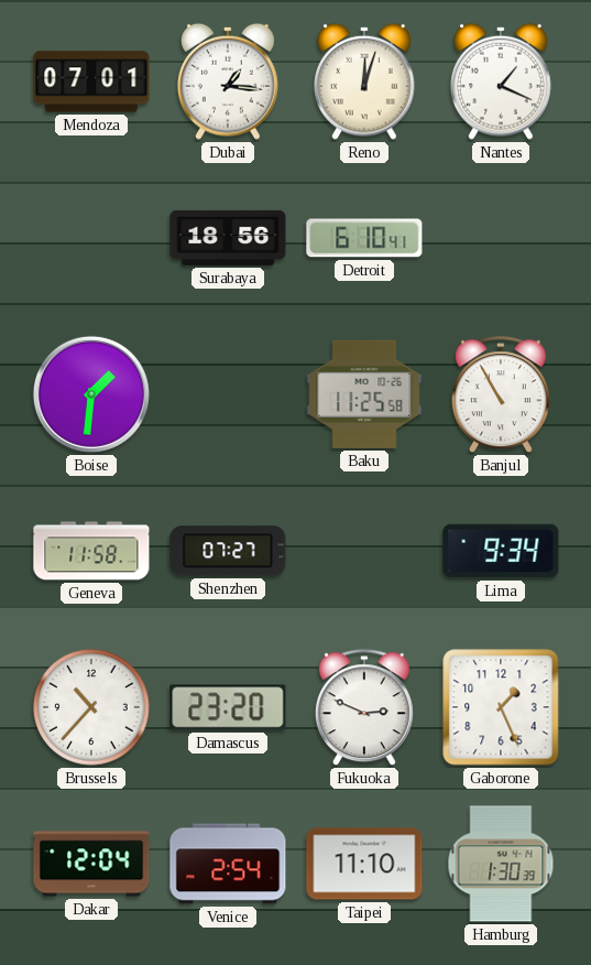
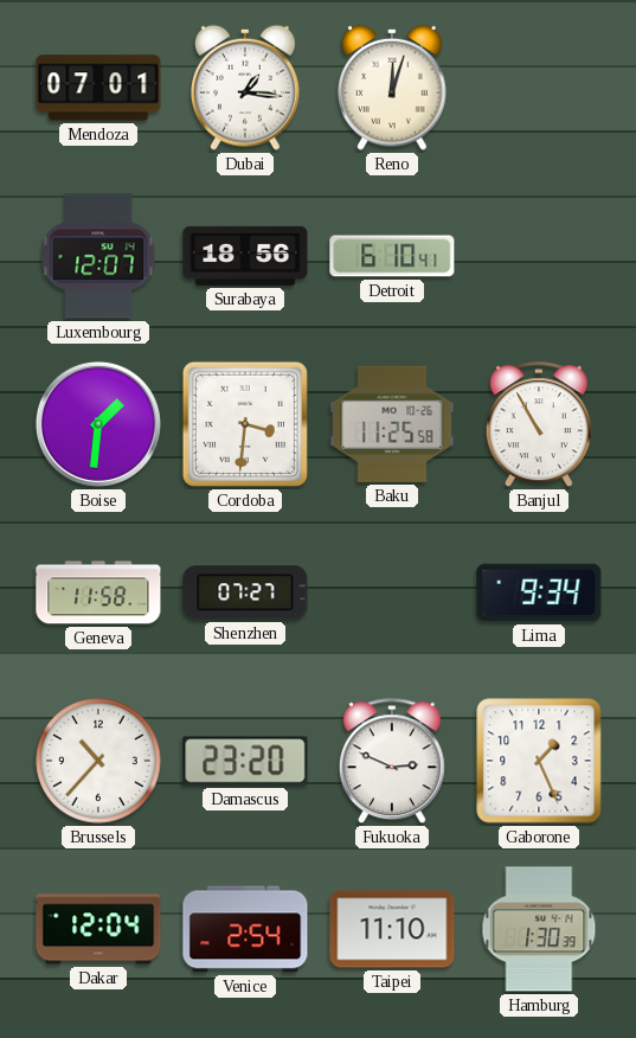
Nantes: 1:19 -> none
Luxembourg: none -> 12:07
Cordoba: none -> 3:31
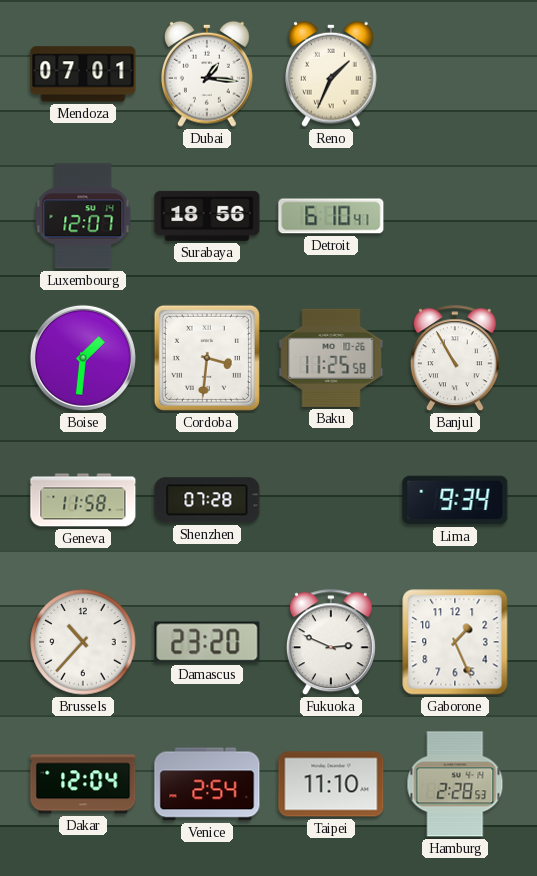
Reno: 12:03 -> 1:34
Shenzhen: 07:27 -> 07:28
Hamburg: 1:30 -> 2:28
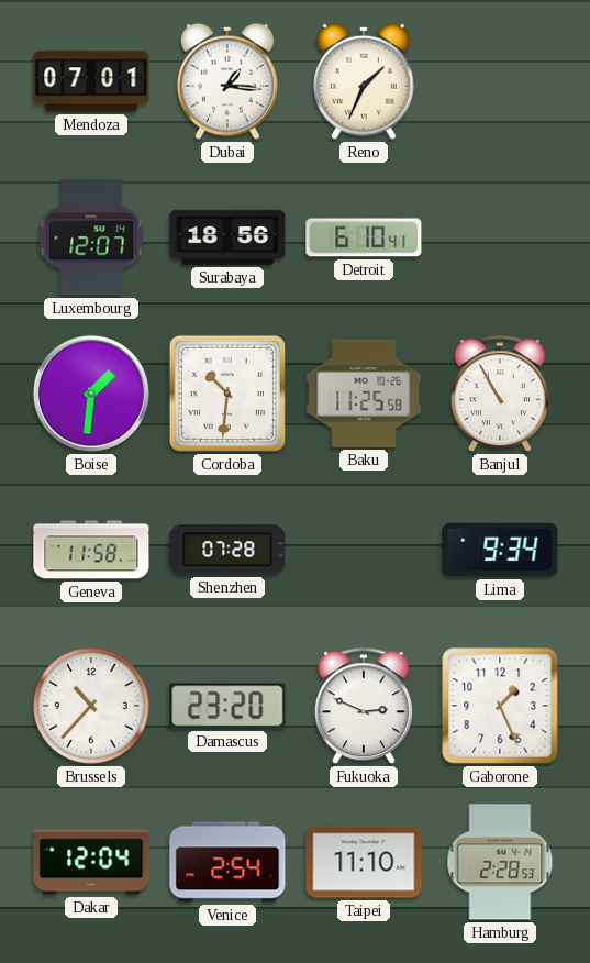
Cordoba: 3:31 -> 10:31
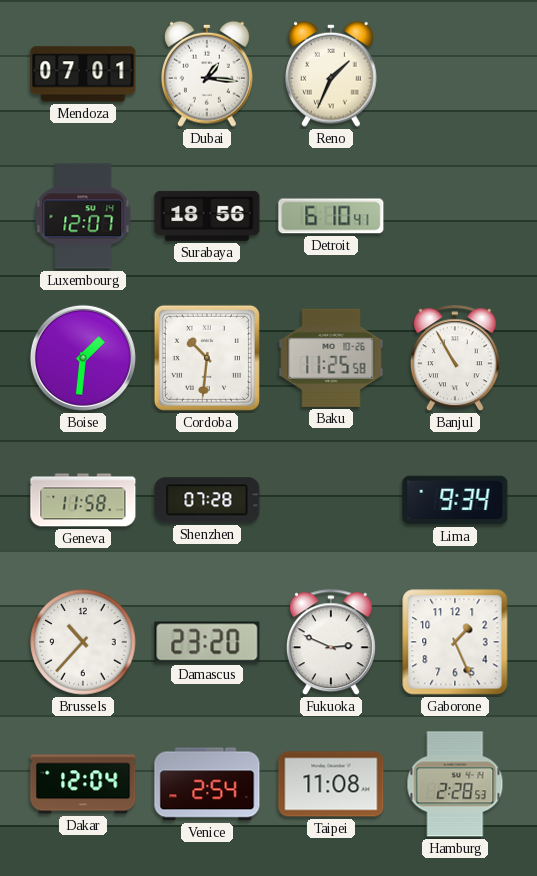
Taipei: 11:10 -> 11:08
